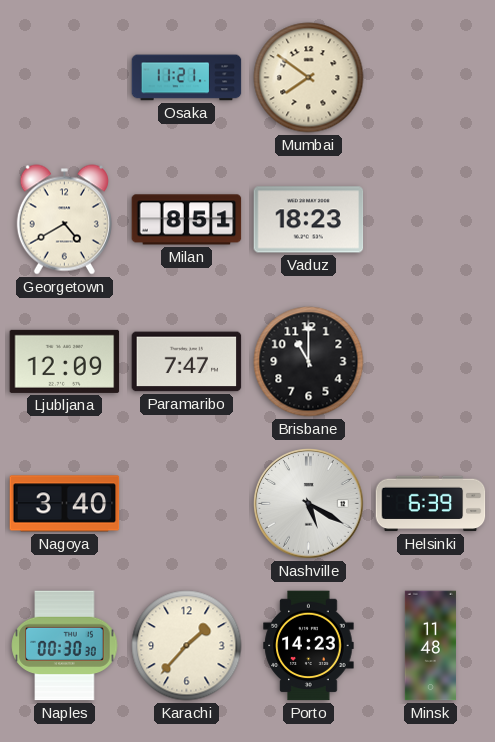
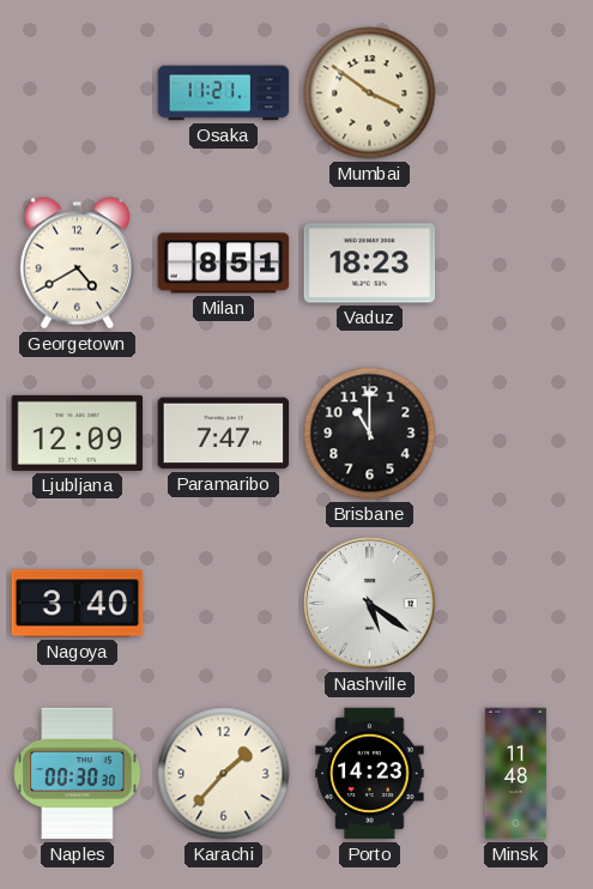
Mumbai: 7:51 -> 3:51
Nashville: 5:20 -> 5:21
Helsinki: 6:39 -> none
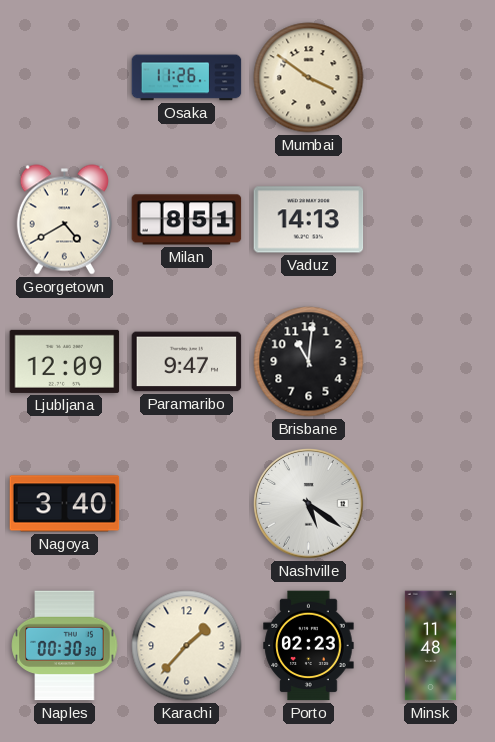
Osaka: 11:21 -> 11:26
Vaduz: 18:23 -> 14:13
Paramaribo: 7:47 -> 9:47
Brisbane: 11:00 -> 11:01
Porto: 14:23 -> 02:23
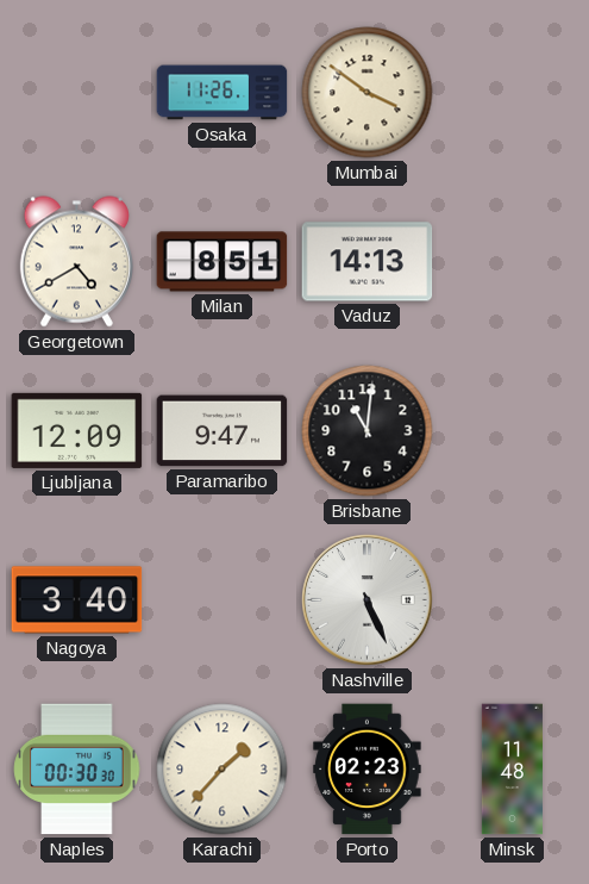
Nashville: 5:21 -> 5:26
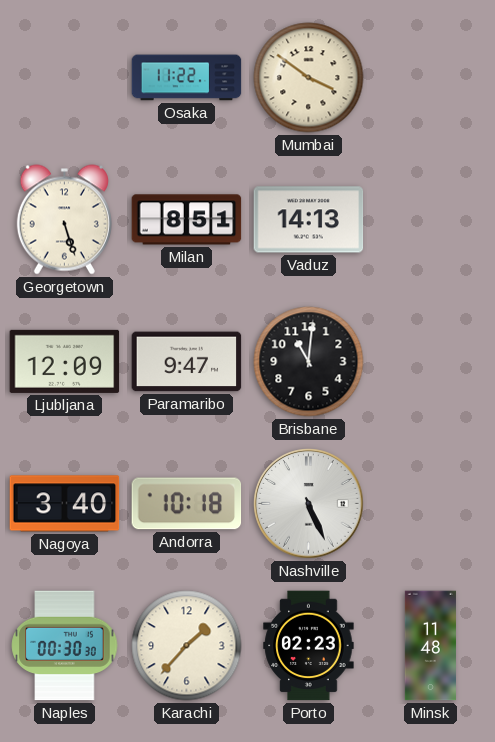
Osaka: 11:26 -> 11:22
Georgetown: 4:40 -> 5:27
Andorra: none -> 10:18
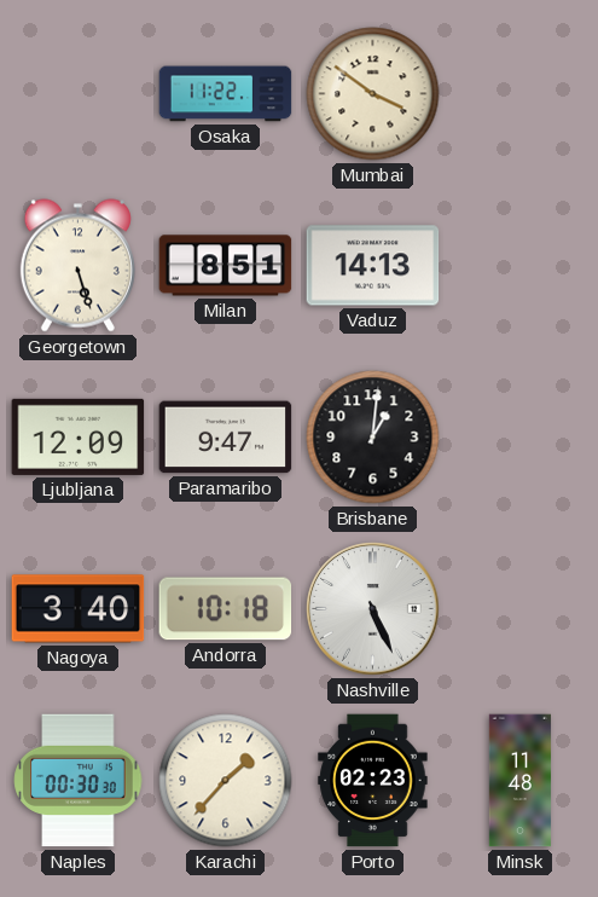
Brisbane: 11:01 -> 1:01
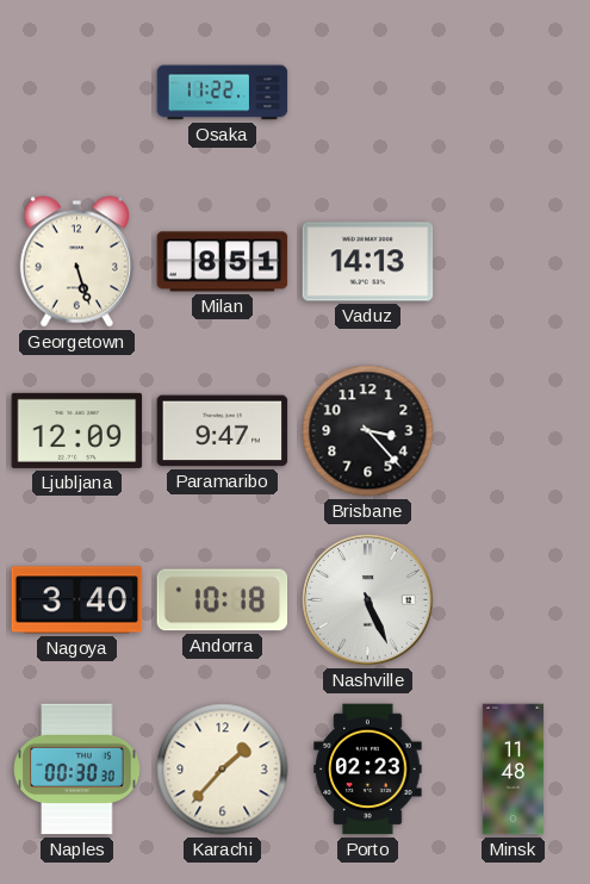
Mumbai: 3:51 -> none
Brisbane: 1:01 -> 3:23
